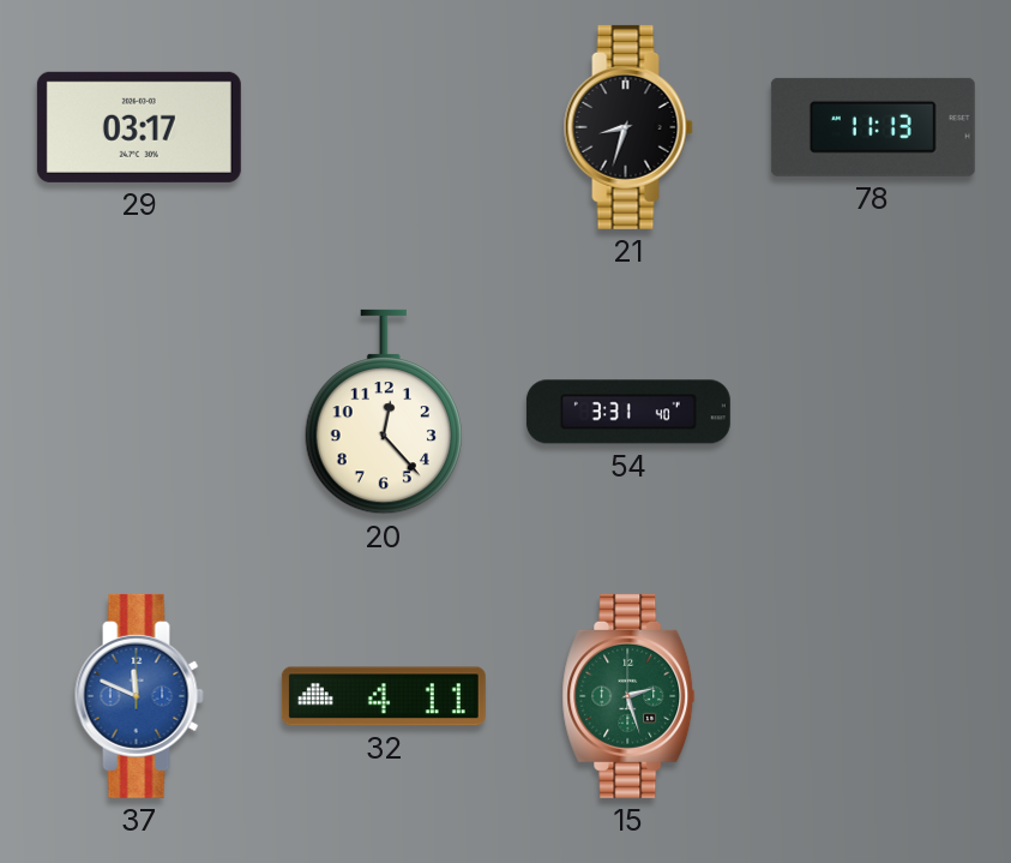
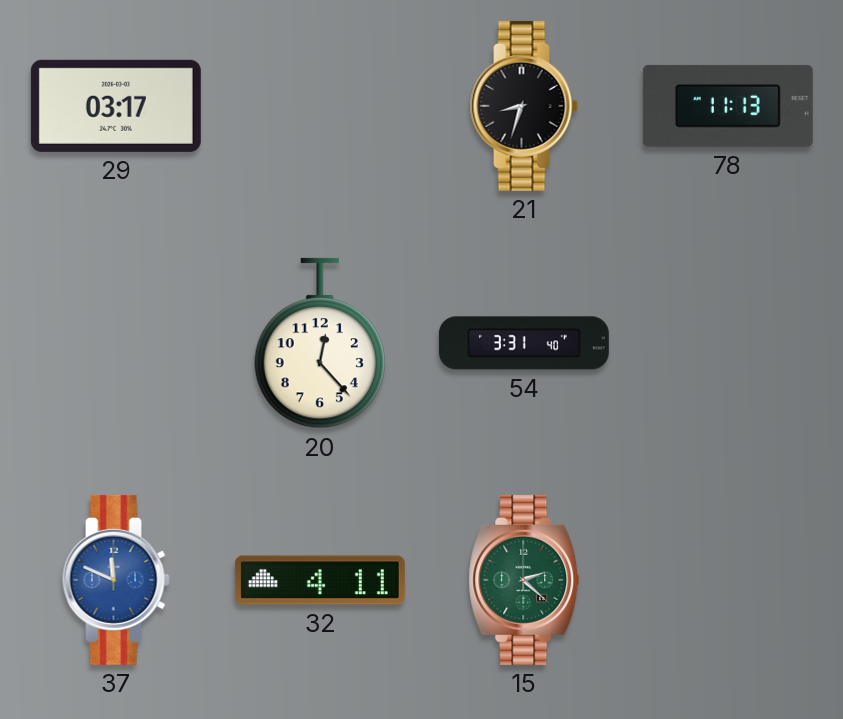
15: 2:27 -> 2:22
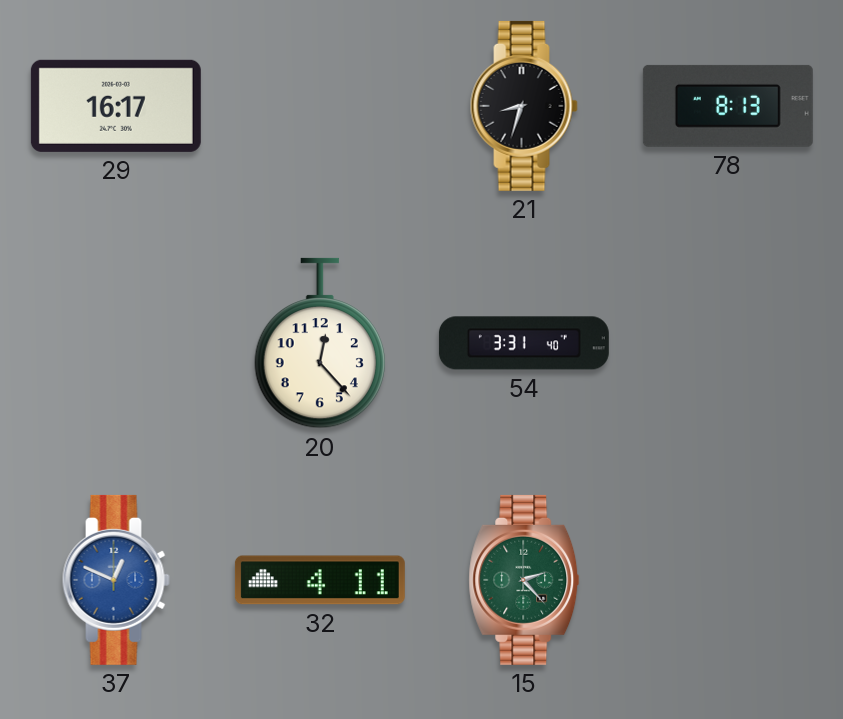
29: 03:17 -> 16:17
78: 11:13 -> 8:13
37: 11:49 -> 12:49
15: 2:22 -> 2:23
